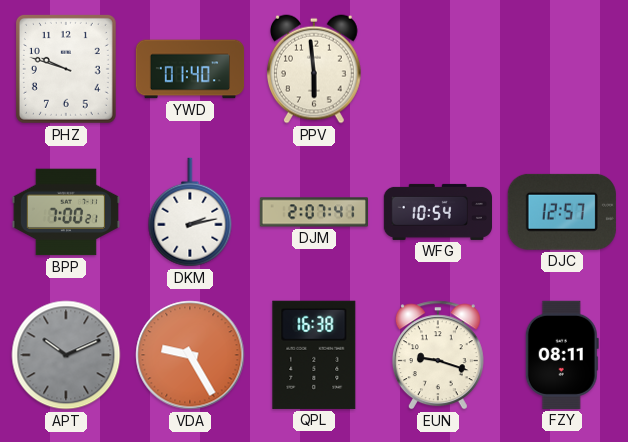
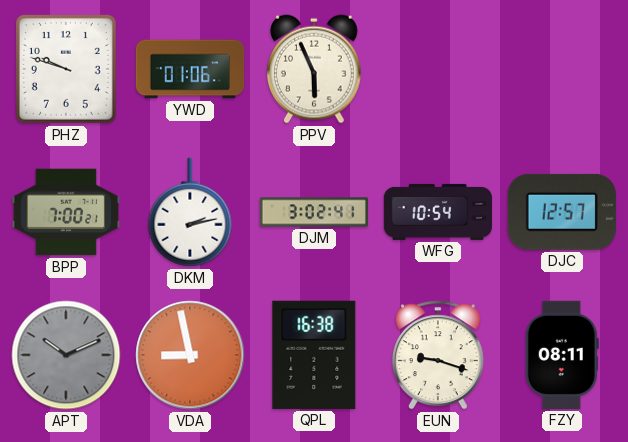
YWD: 01:40 -> 01:06
PPV: 5:59 -> 5:56
DJM: 2:07 -> 3:02
VDA: 9:25 -> 8:58
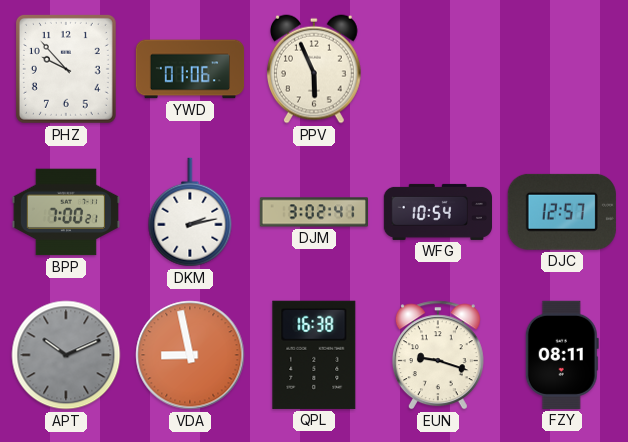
PHZ: 9:48 -> 9:53
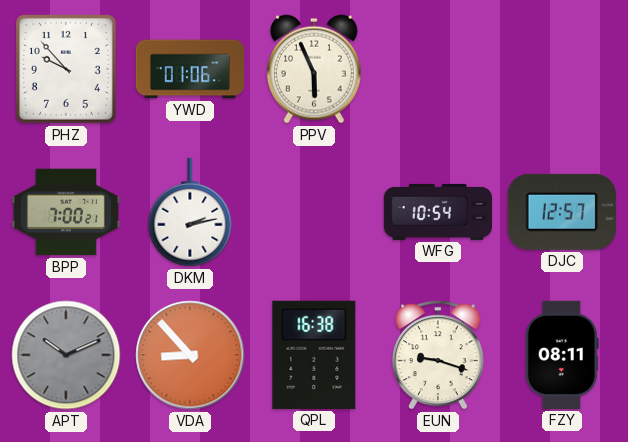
DJM: 3:02 -> none
VDA: 8:58 -> 8:53
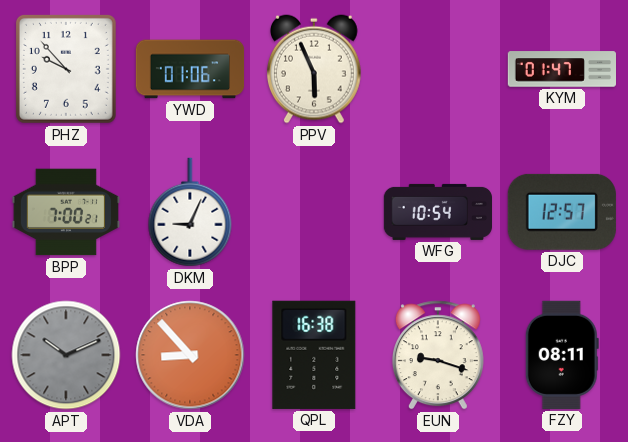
KYM: none -> 01:47
DKM: 2:13 -> 9:04
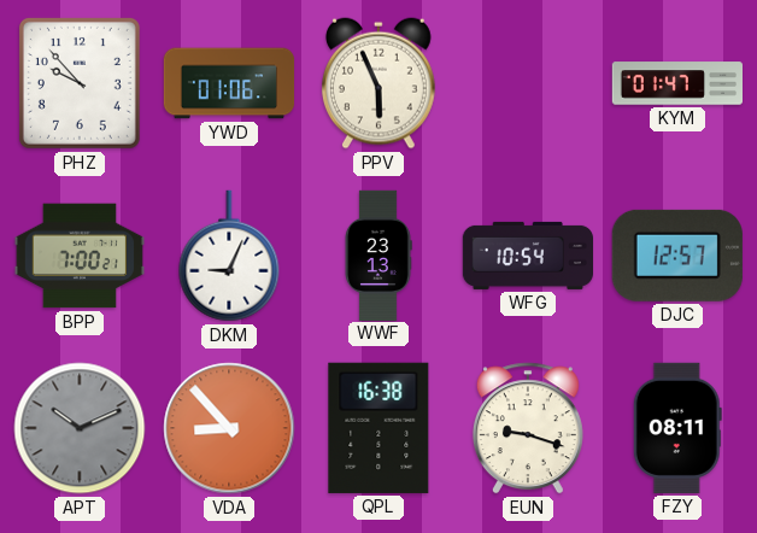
WWF: none -> 23:13
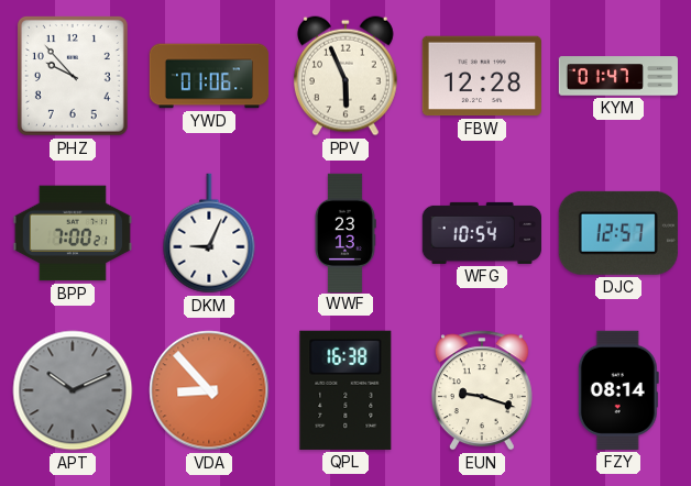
FBW: none -> 12:28
FZY: 08:11 -> 08:14
